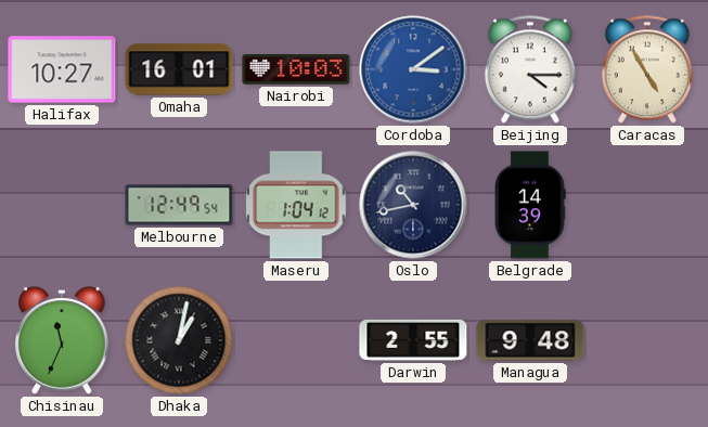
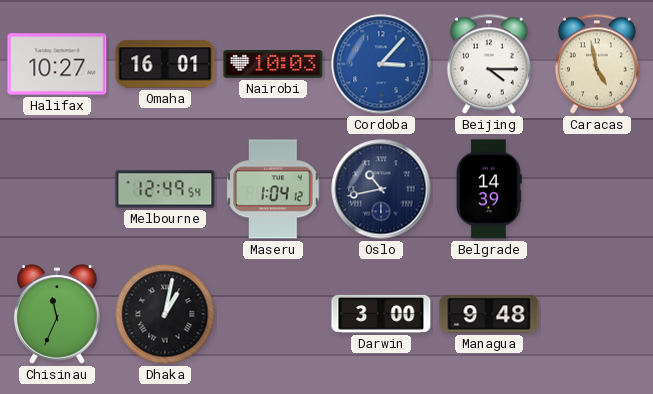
Cordoba: 3:09 -> 3:07
Caracas: 4:55 -> 4:58
Darwin: 2:55 -> 3:00
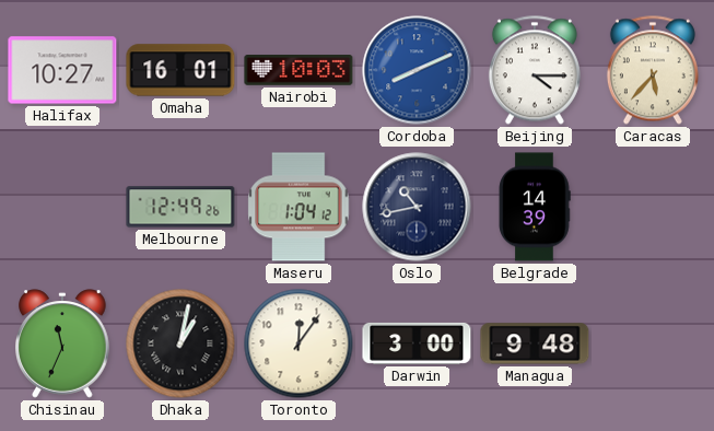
Cordoba: 3:07 -> 8:11
Caracas: 4:58 -> 5:37
Melbourne: 12:49:54 -> 12:49:26
Toronto: none -> 12:06
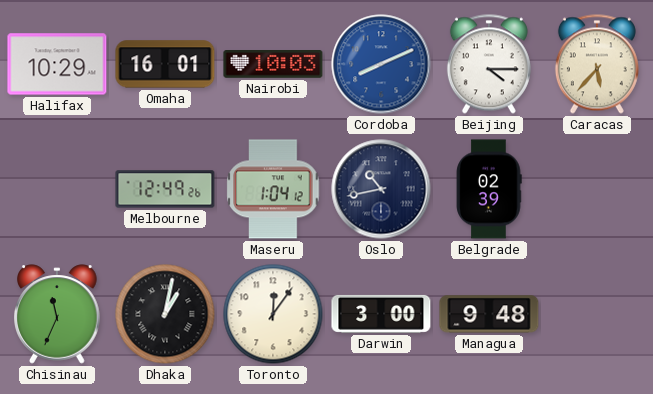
Halifax: 10:27 -> 10:29
Belgrade: 14:39 -> 02:39
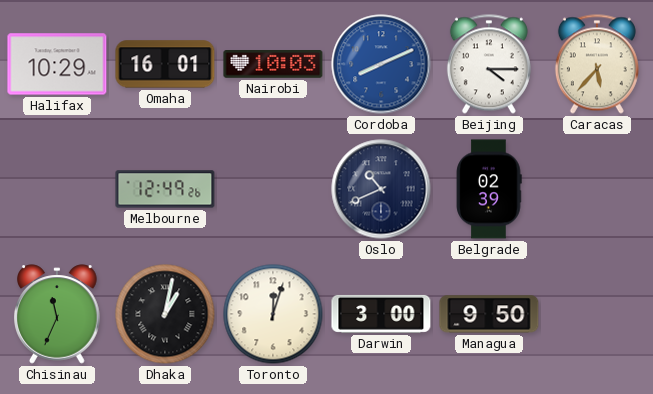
Maseru: 1:04 -> none
Oslo: 10:43 -> 10:41
Toronto: 12:06 -> 12:03
Managua: 9:48 -> 9:50
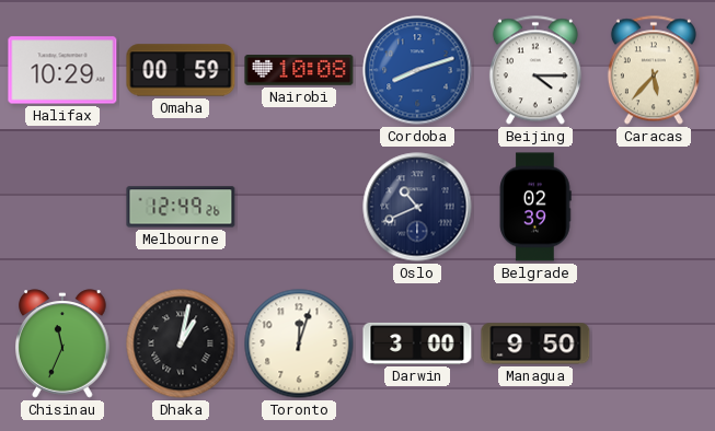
Omaha: 16:01 -> 00:59
Nairobi: 10:03 -> 10:08
Cordoba: 8:11 -> 8:12
